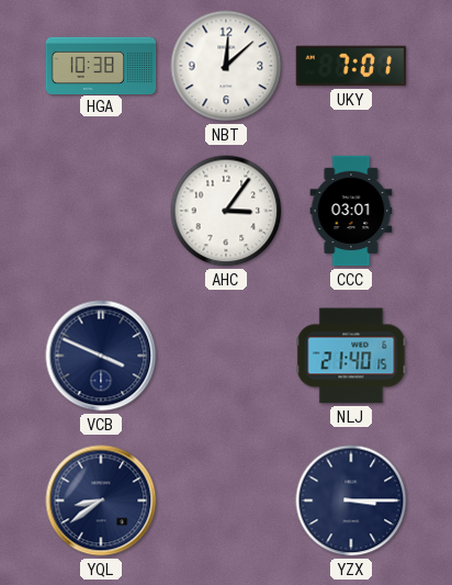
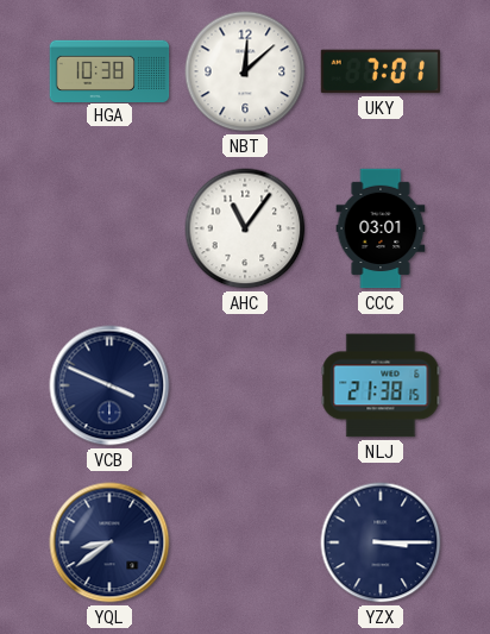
AHC: 3:06 -> 11:06
NLJ: 21:40 -> 21:38
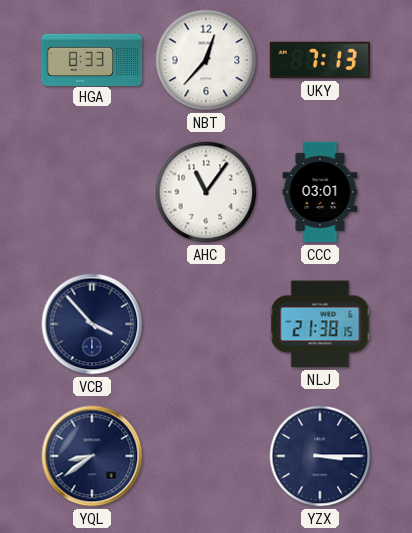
HGA: 10:38 -> 8:33
NBT: 12:08 -> 12:37
UKY: 7:01 -> 7:13
VCB: 3:49 -> 3:53
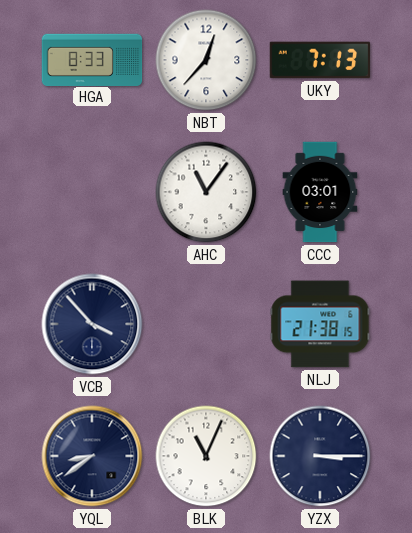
BLK: none -> 11:04
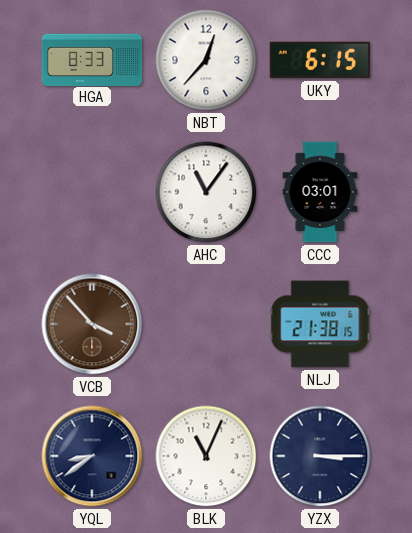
UKY: 7:13 -> 6:15
VCB dial: navy -> brown
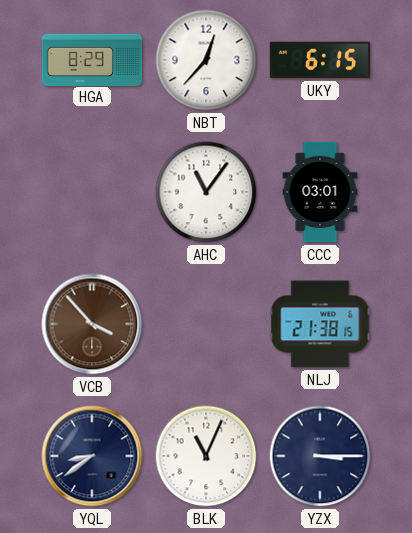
HGA: 8:33 -> 8:29
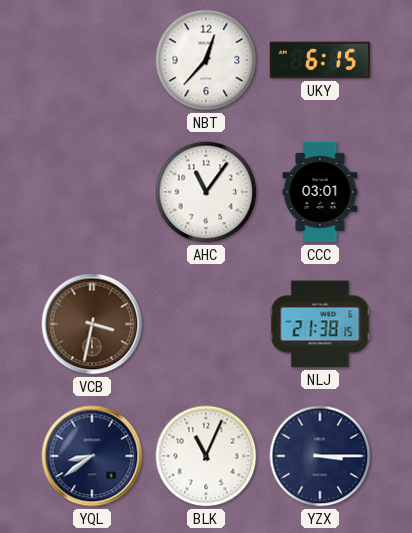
HGA: 8:29 -> none
VCB: 3:53 -> 3:32
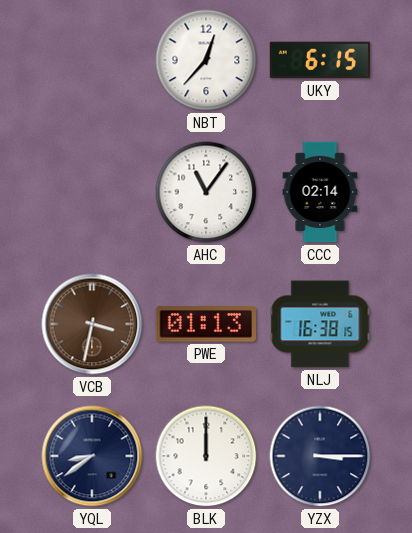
CCC: 03:01 -> 02:14
PWE: none -> 01:13
NLJ: 21:38 -> 16:38
BLK: 11:04 -> 12:00
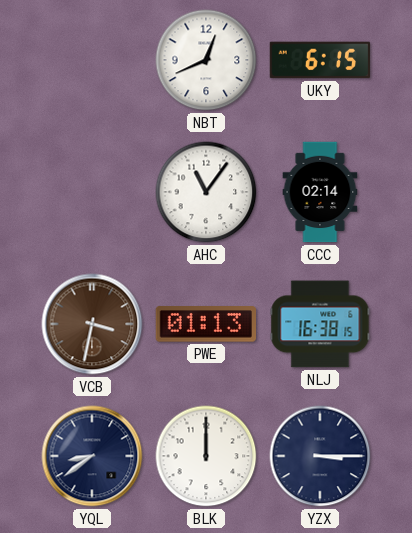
NBT: 12:37 -> 12:41
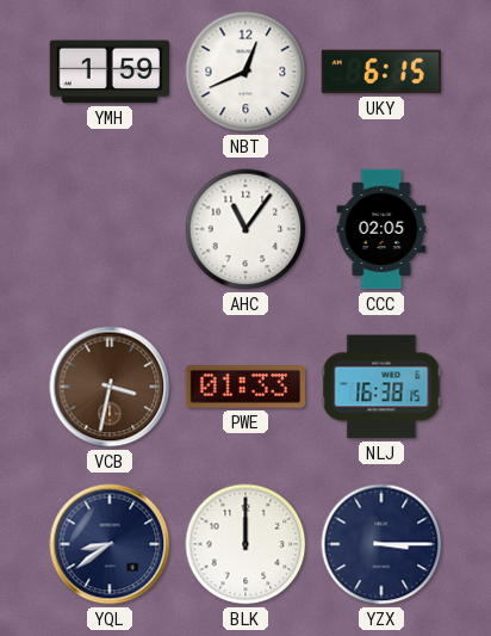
YMH: none -> 1:59
CCC: 02:14 -> 02:05
PWE: 01:13 -> 01:33
